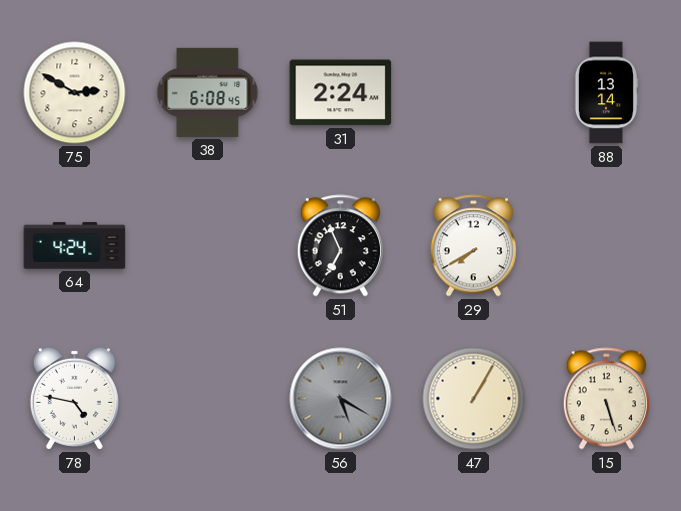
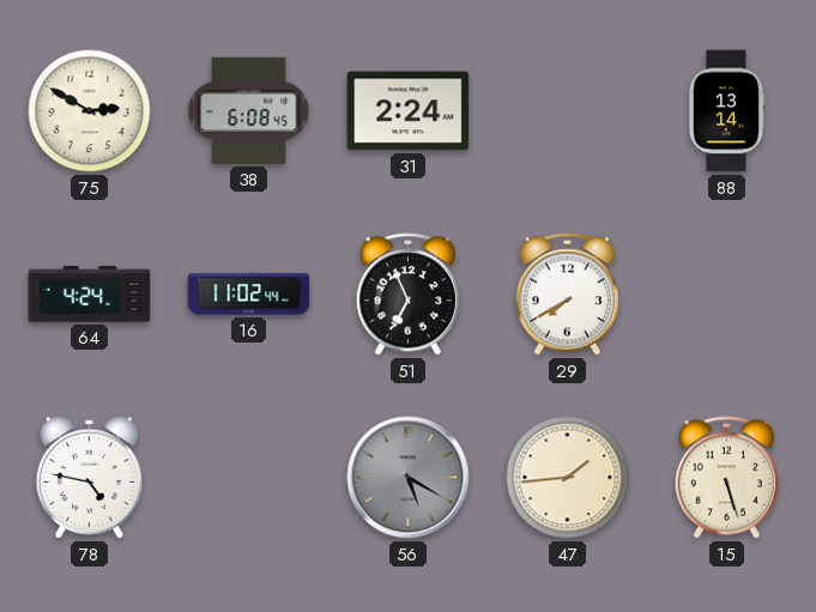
16: none -> 11:02
47: 1:05 -> 1:44
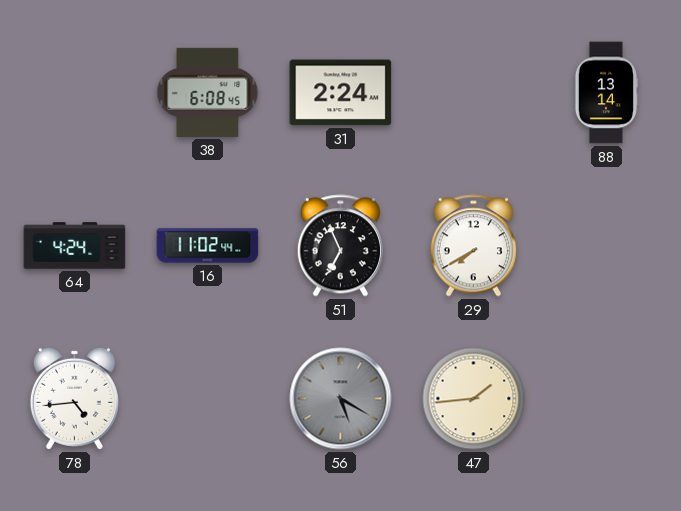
75: 2:50 -> none
78: 4:47 -> 4:44
15: 5:27 -> none
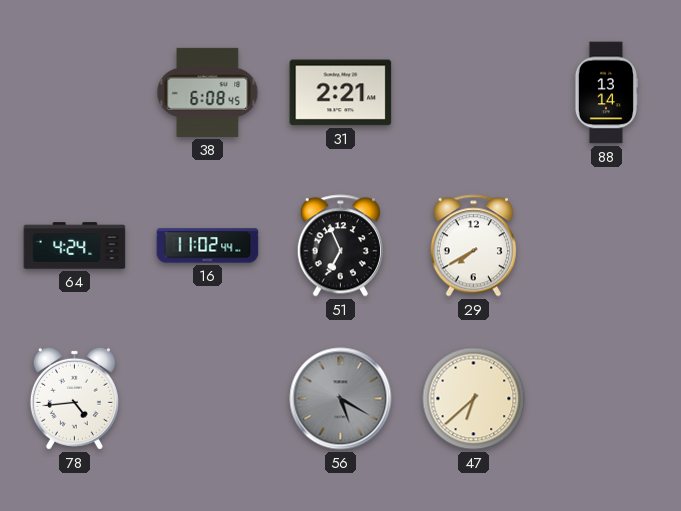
31: 2:24 -> 2:21
47: 1:44 -> 6:38
